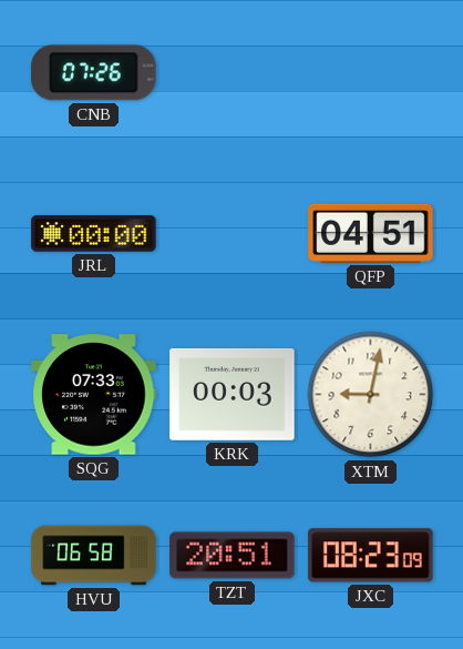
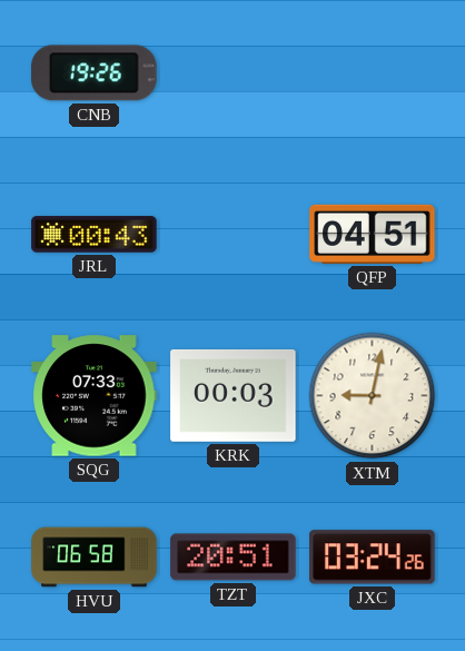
CNB: 07:26 -> 19:26
JRL: 00:00 -> 00:43
JXC: 08:23 -> 03:24
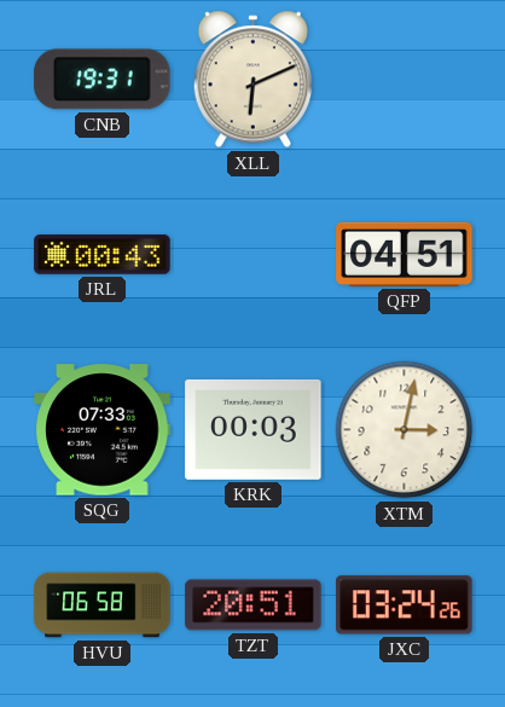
CNB: 19:26 -> 19:31
XLL: none -> 6:11
XTM: 9:02 -> 3:02
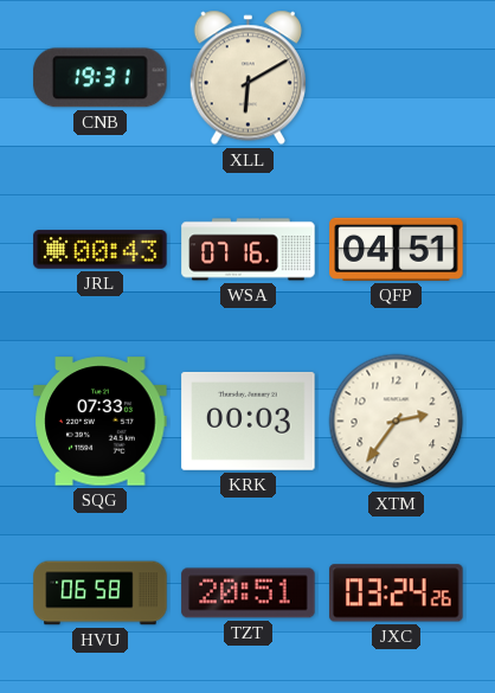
XLL: 6:11 -> 6:10
WSA: none -> 07:16
XTM: 3:02 -> 2:36
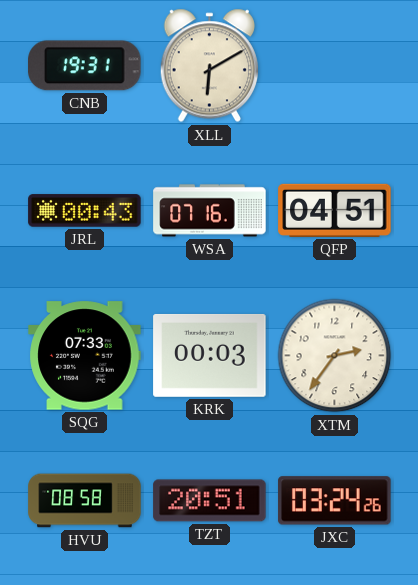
HVU: 06:58 -> 08:58
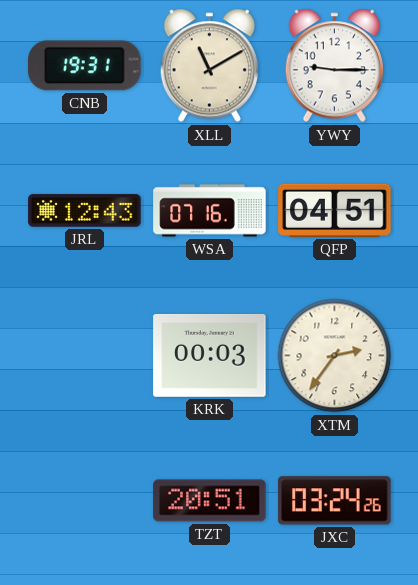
XLL: 6:10 -> 11:10
YWY: none -> 9:15
JRL: 00:43 -> 12:43
SQG: 07:33 -> none
HVU: 08:58 -> none
